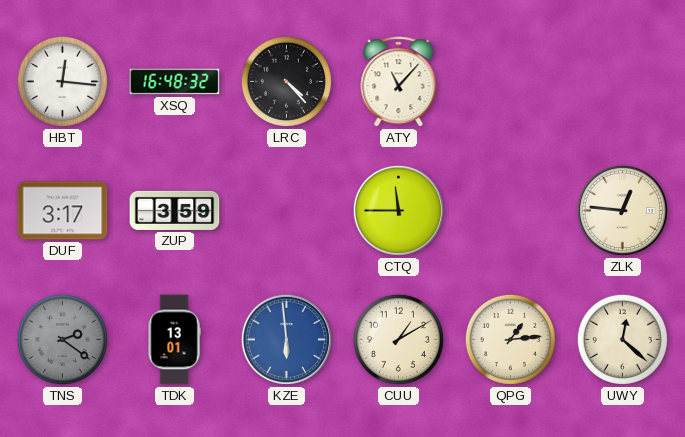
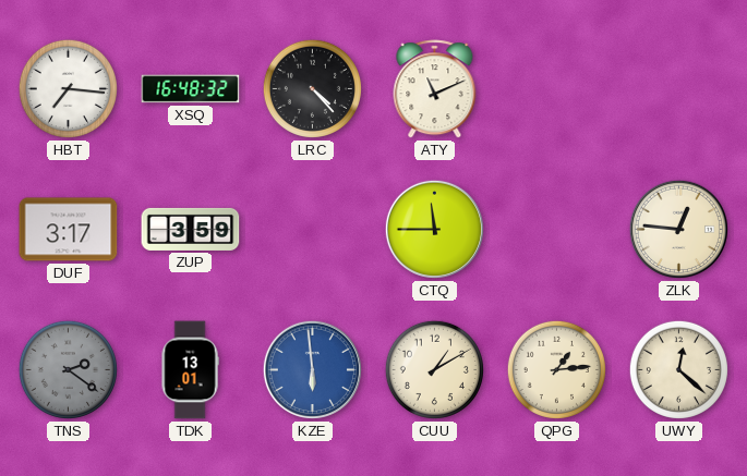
HBT: 12:16 -> 7:16
ATY: 11:07 -> 11:11
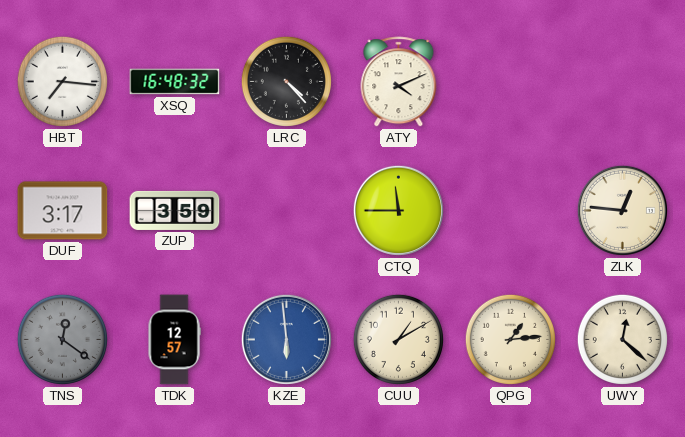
ATY: 11:11 -> 4:11
TNS: 2:21 -> 12:21
TDK: 13:01 -> 12:57
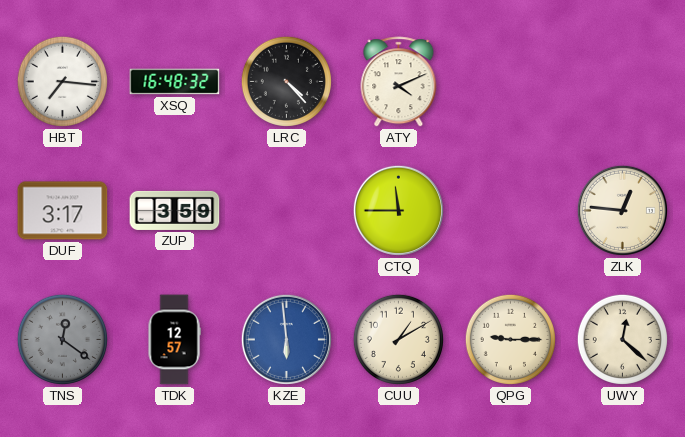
QPG: 1:14 -> 9:15
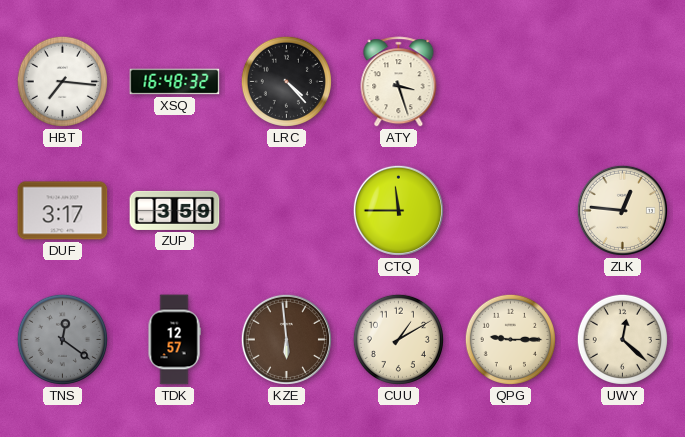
ATY: 4:11 -> 3:27
KZE dial: blue -> brown
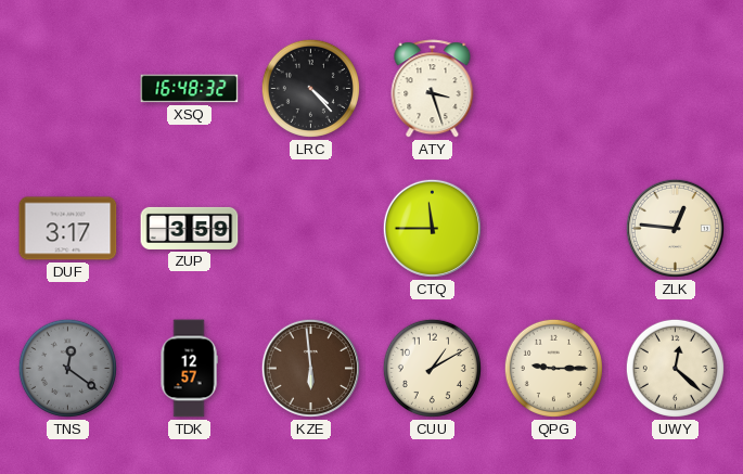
HBT: 7:16 -> none
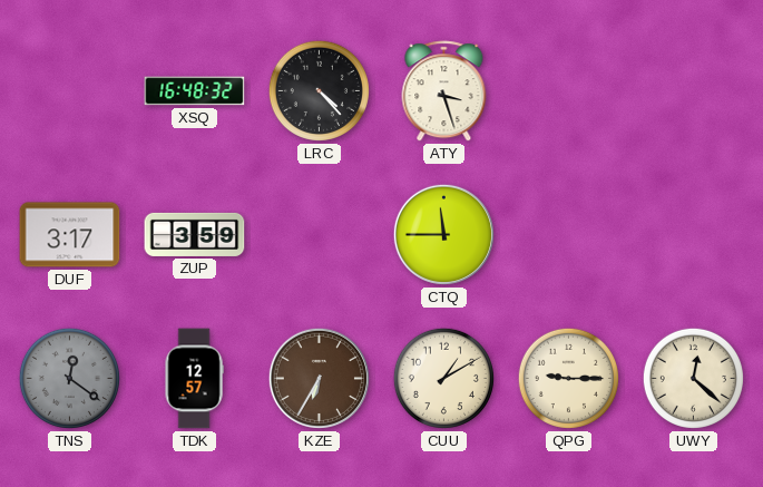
ZLK: 12:46 -> none
KZE: 5:59 -> 6:35
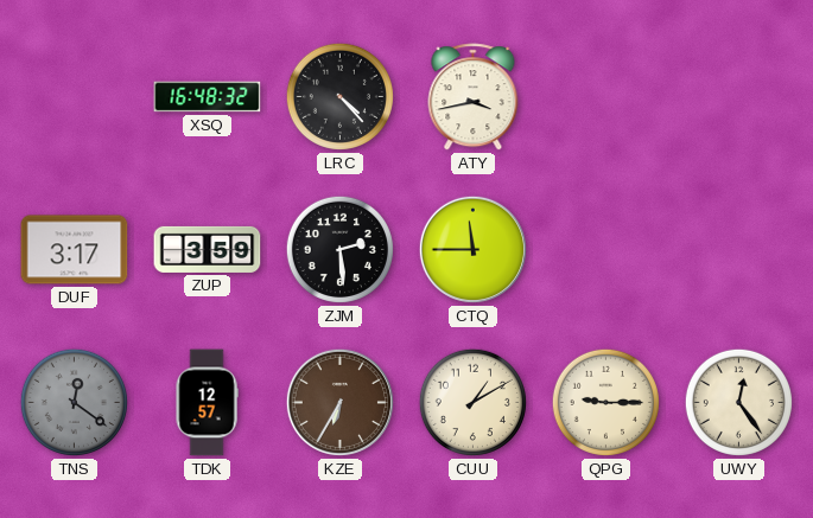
ATY: 3:27 -> 3:43
ZJM: none -> 2:29
UWY: 12:22 -> 12:24
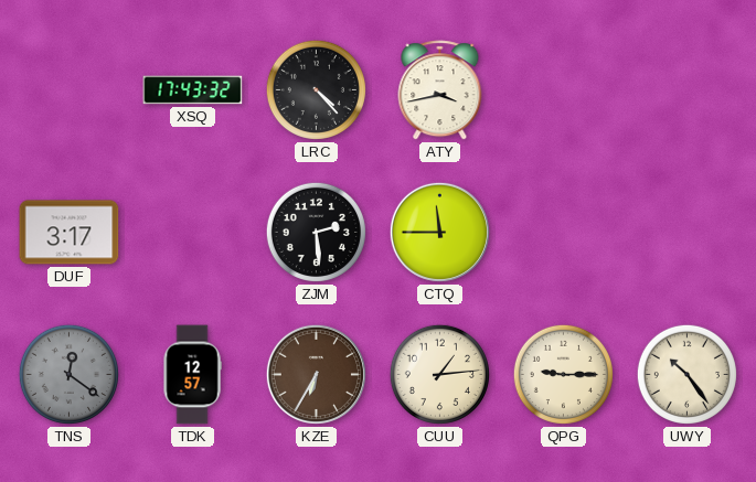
XSQ: 16:48 -> 17:43
ZUP: 3:59 -> none
CUU: 1:10 -> 1:14
UWY: 12:24 -> 10:24
